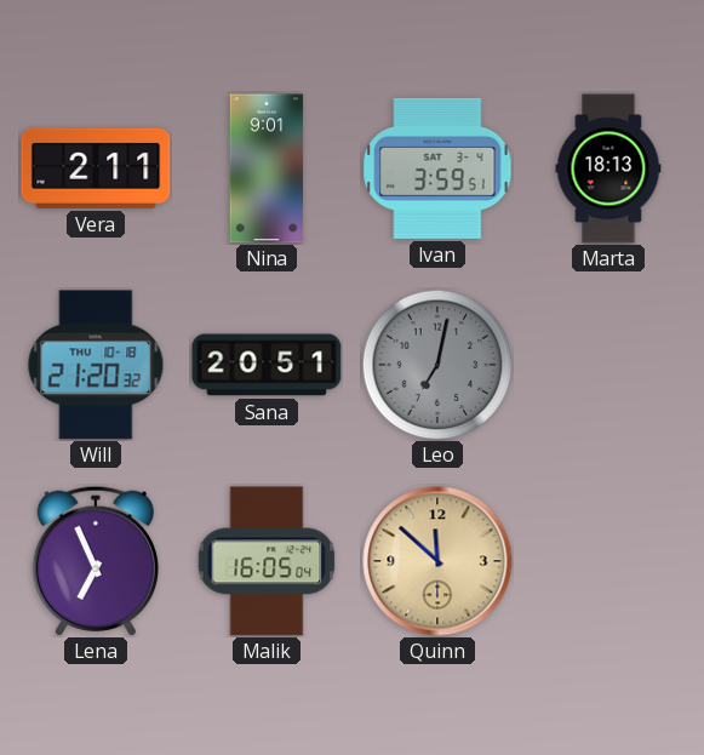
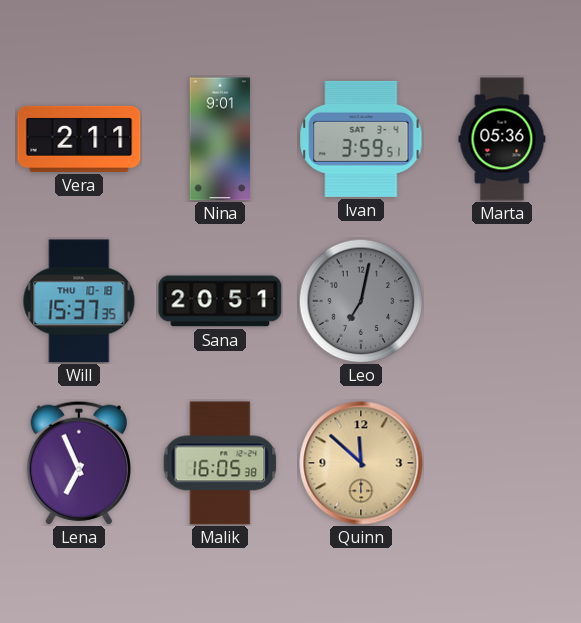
Marta: 18:13 -> 05:36
Will: 21:20 -> 15:37
Malik: 16:05:04 -> 16:05:38
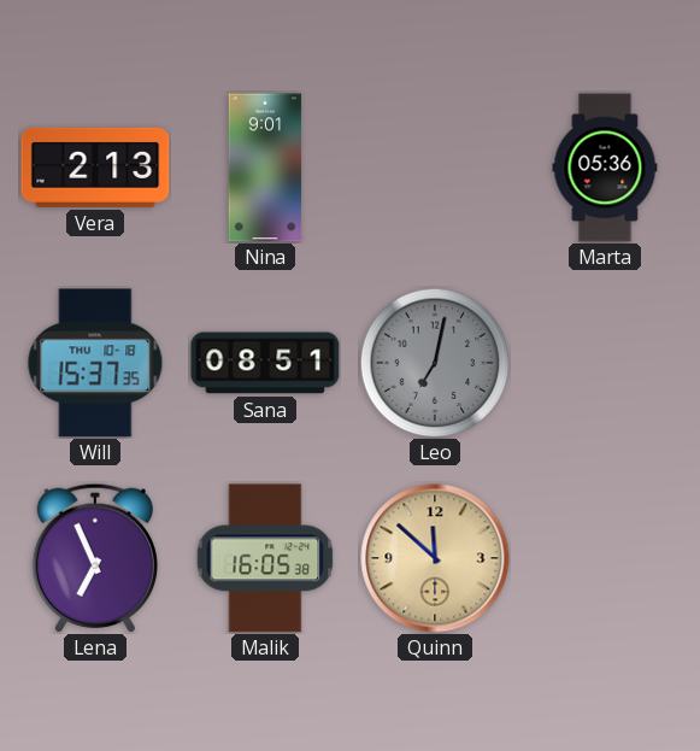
Vera: 2:11 -> 2:13
Ivan: 3:59 -> none
Sana: 20:51 -> 08:51
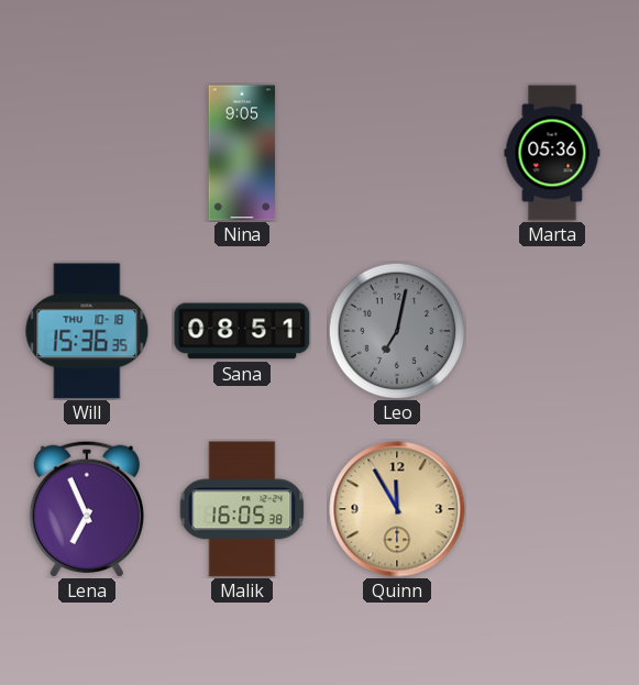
Vera: 2:13 -> none
Nina: 9:01 -> 9:05
Will: 15:37 -> 15:36
Quinn: 11:52 -> 11:55
